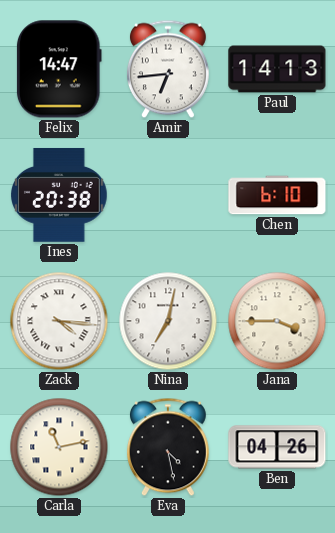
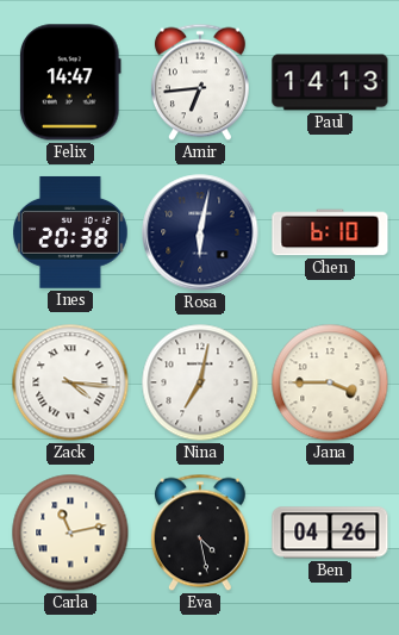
Rosa: none -> 6:02
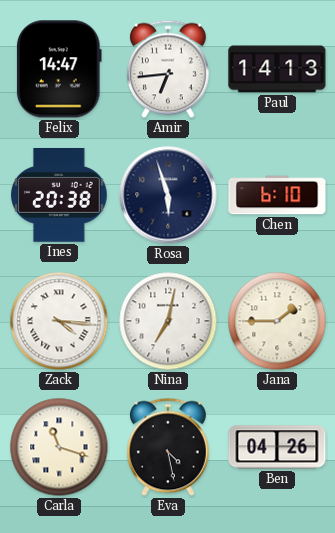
Rosa: 6:02 -> 5:57
Jana: 3:45 -> 1:45
Carla: 11:13 -> 11:18
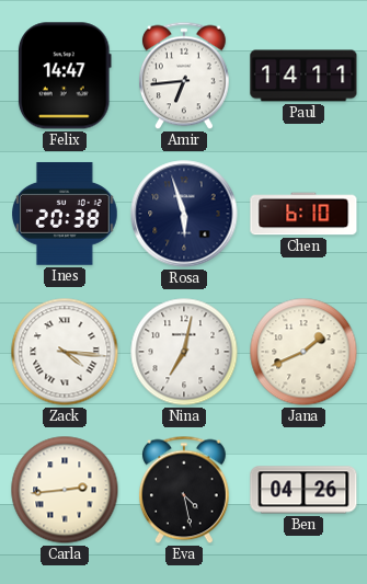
Paul: 14:13 -> 14:11
Jana: 1:45 -> 1:41
Carla: 11:18 -> 2:44
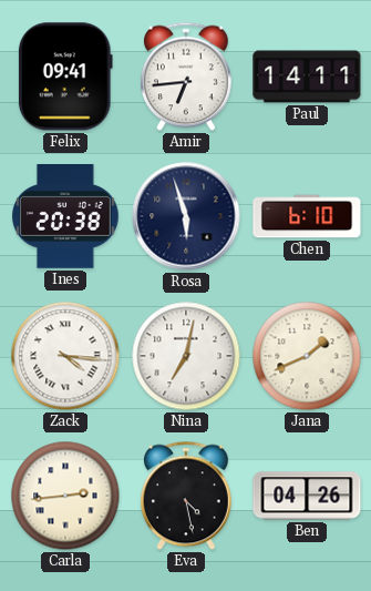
Felix: 14:47 -> 09:41
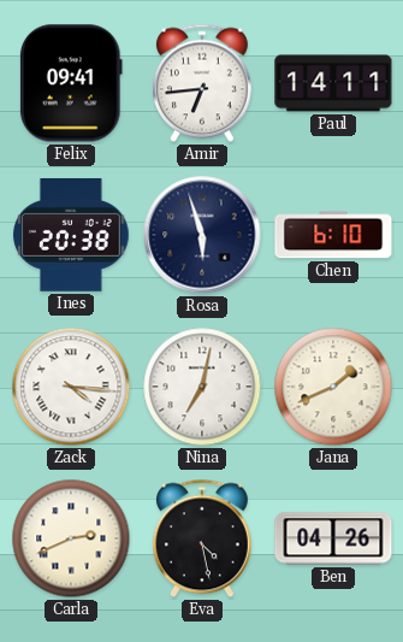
Carla: 2:44 -> 2:41
